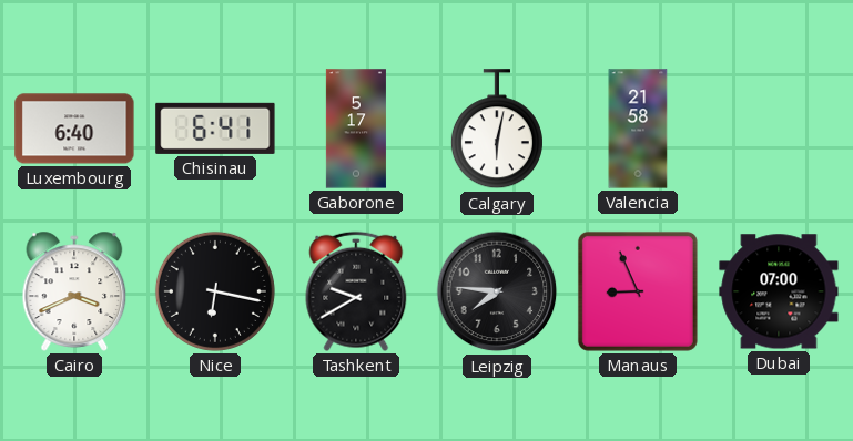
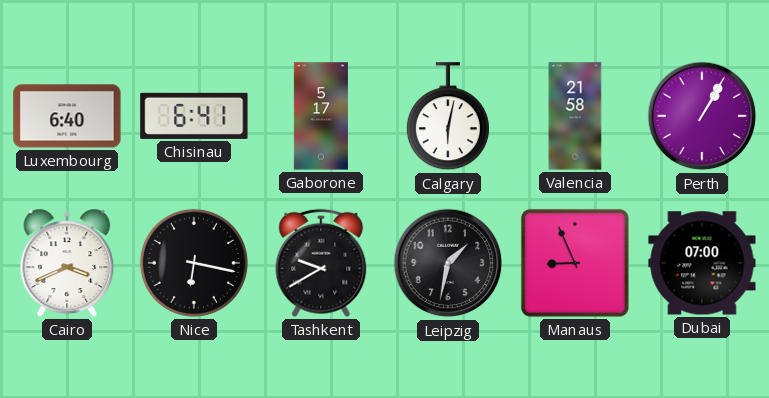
Perth: none -> 1:05
Leipzig: 7:46 -> 1:32
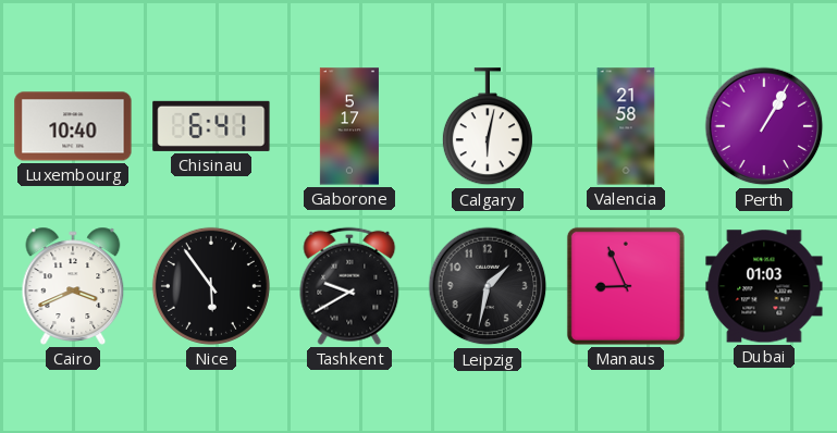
Luxembourg: 6:40 -> 10:40
Nice: 6:17 -> 5:54
Dubai: 07:00 -> 01:03
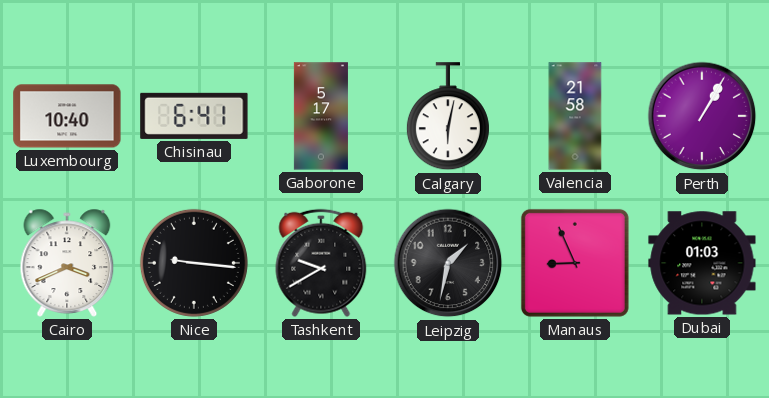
Nice: 5:54 -> 9:16
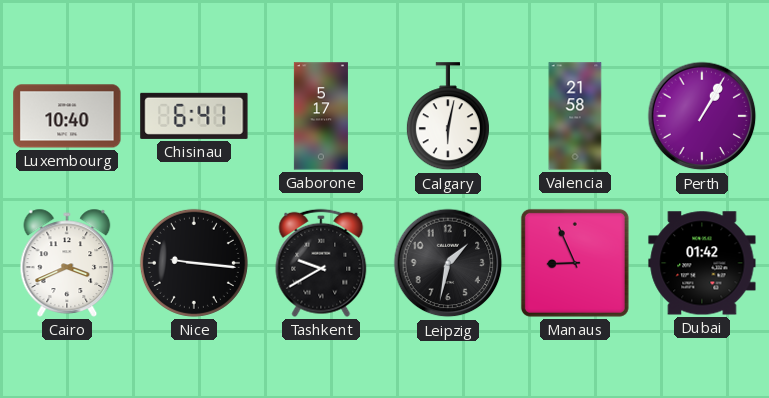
Dubai: 01:03 -> 01:42
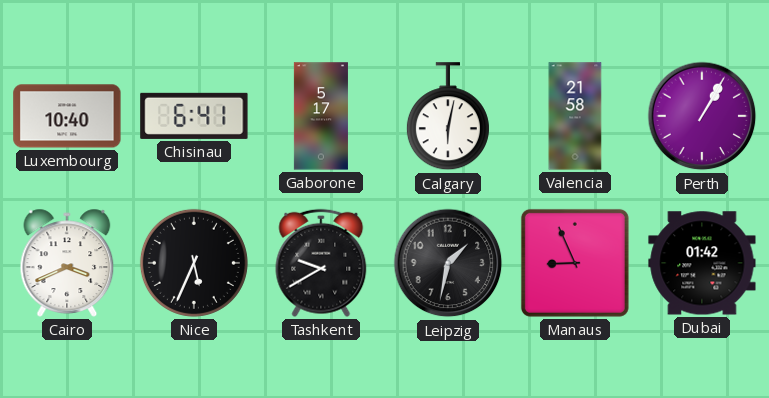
Nice: 9:16 -> 5:34
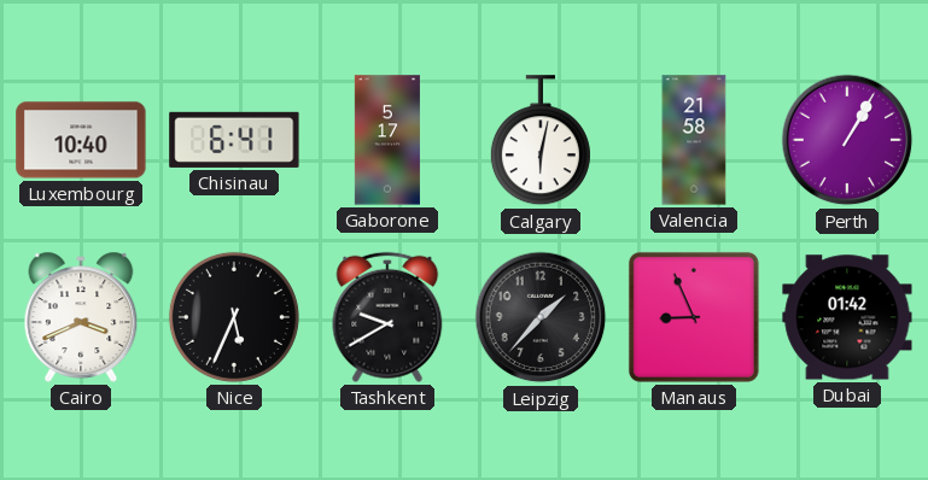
Leipzig: 1:32 -> 1:37
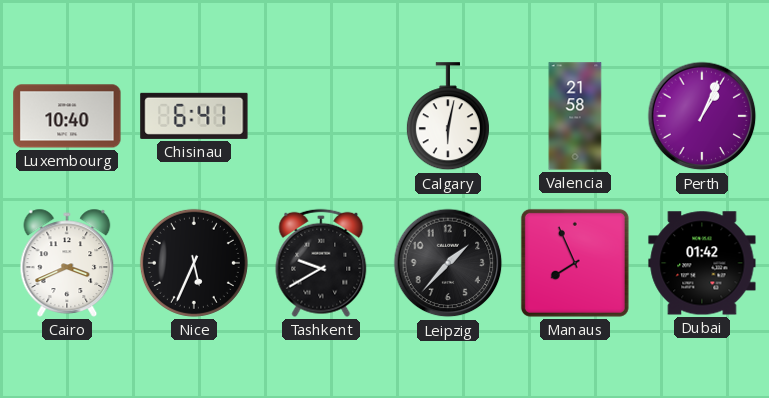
Gaborone: 5:17 -> none
Perth: 1:05 -> 1:04
Manaus: 8:56 -> 7:56
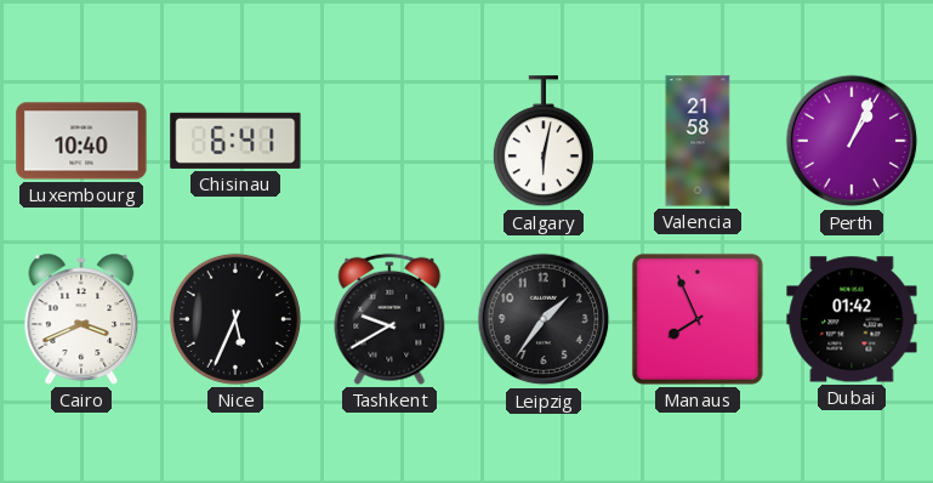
Leipzig: 1:37 -> 1:36
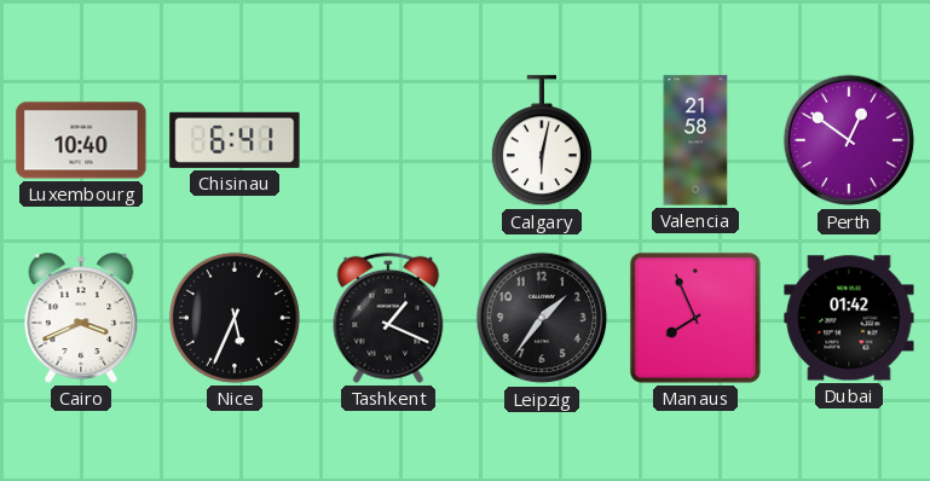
Perth: 1:04 -> 12:51
Tashkent: 9:40 -> 1:19
